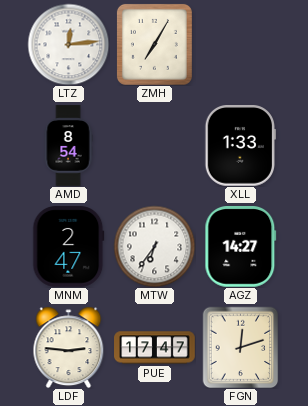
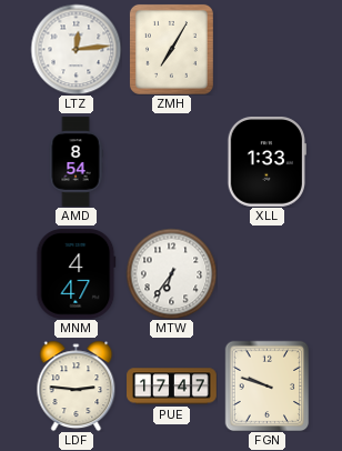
MNM: 2:47 -> 4:47
AGZ: 14:27 -> none
FGN: 12:12 -> 9:48
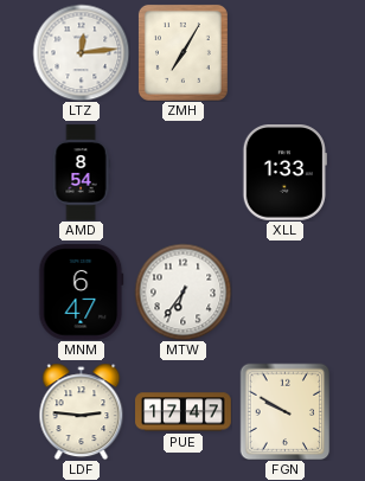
MNM: 4:47 -> 6:47
FGN: 9:48 -> 9:50
